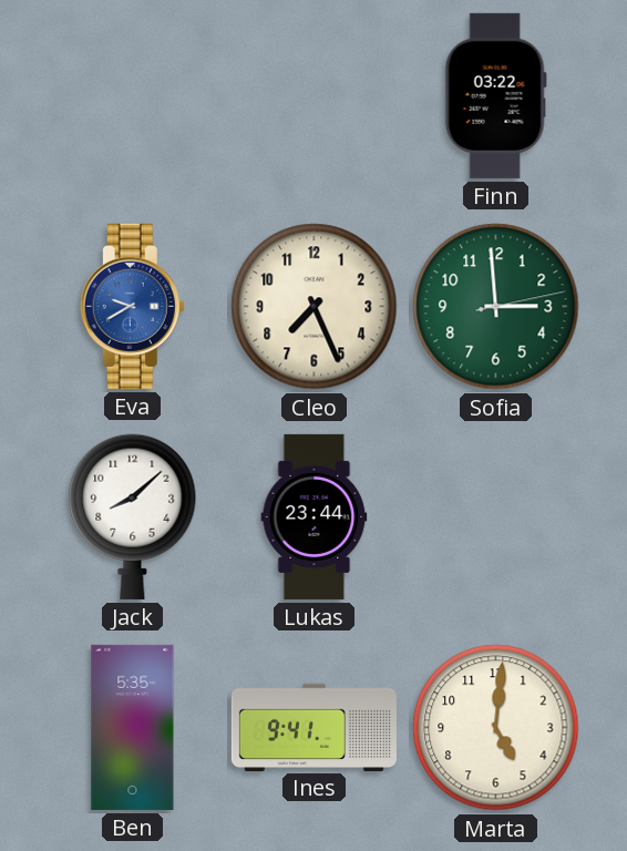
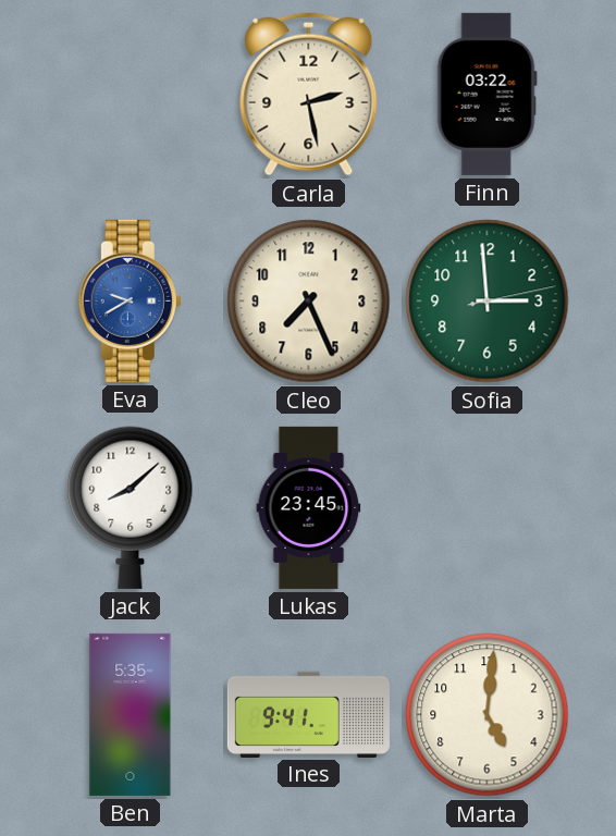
Carla: none -> 2:28
Lukas: 23:44 -> 23:45
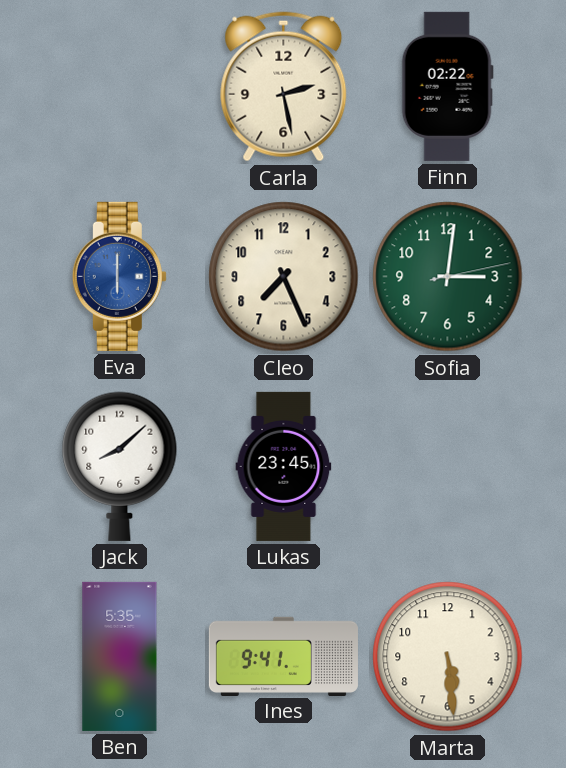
Finn: 03:22 -> 02:22
Eva: 9:40 -> 6:00
Sofia: 2:59 -> 3:01
Marta: 5:01 -> 5:29
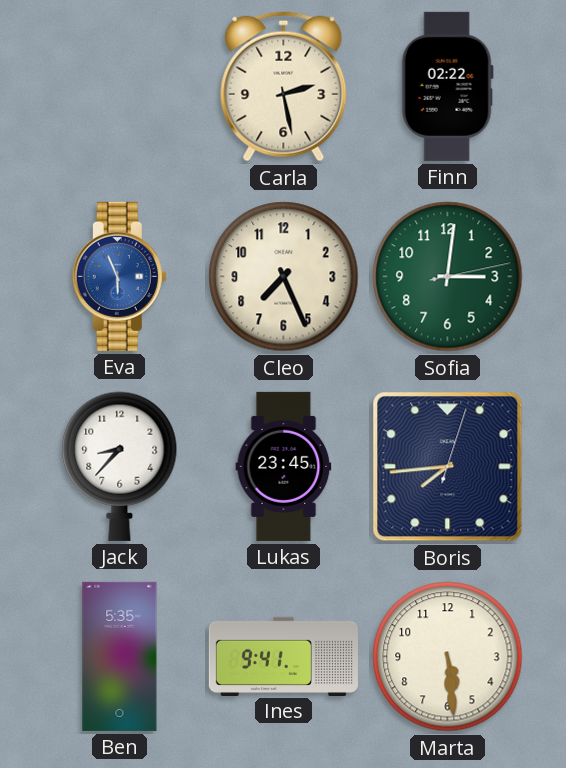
Eva: 6:00 -> 5:56
Jack: 8:08 -> 8:37
Boris: none -> 7:44
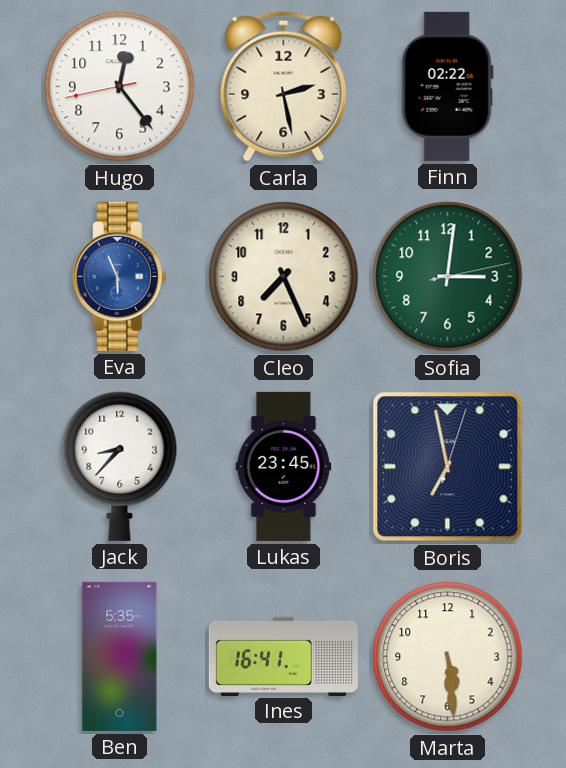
Hugo: none -> 12:23
Boris: 7:44 -> 6:58
Ines: 9:41 -> 16:41
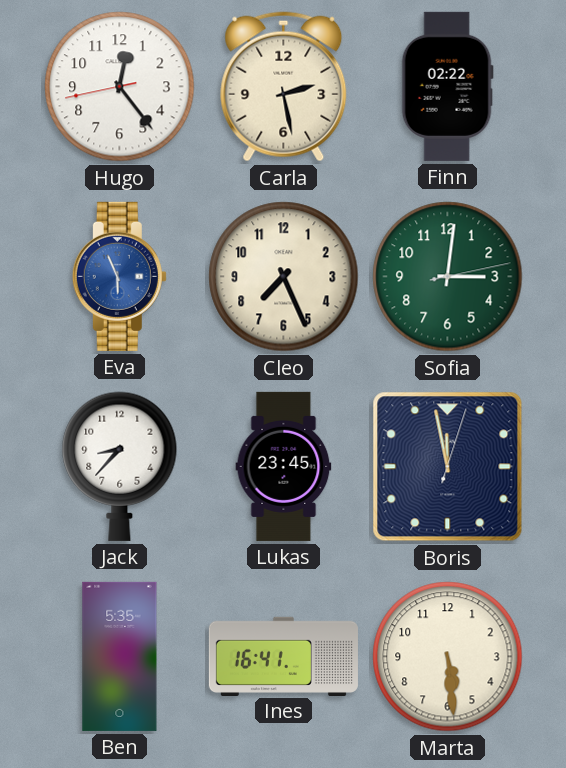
Boris: 6:58 -> 11:58
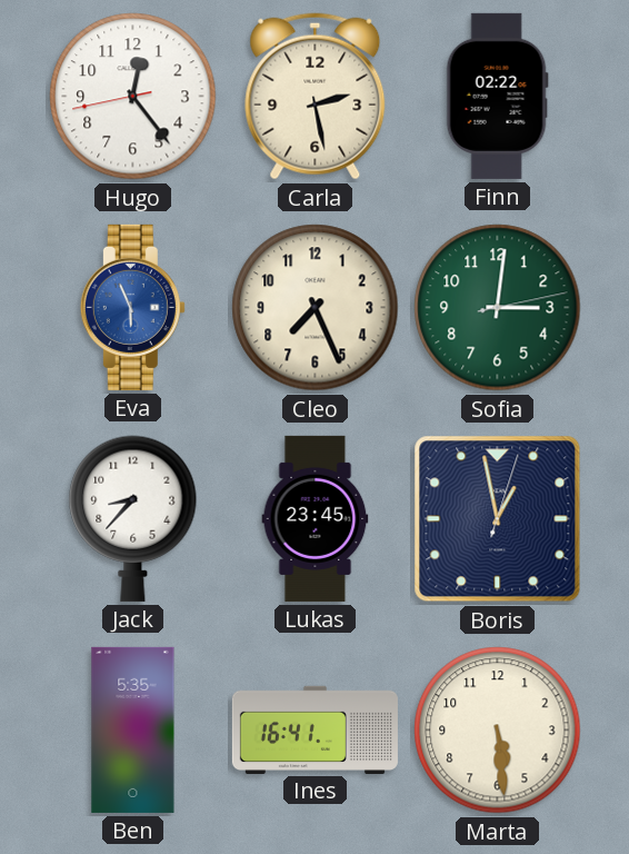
Boris: 11:58 -> 12:58
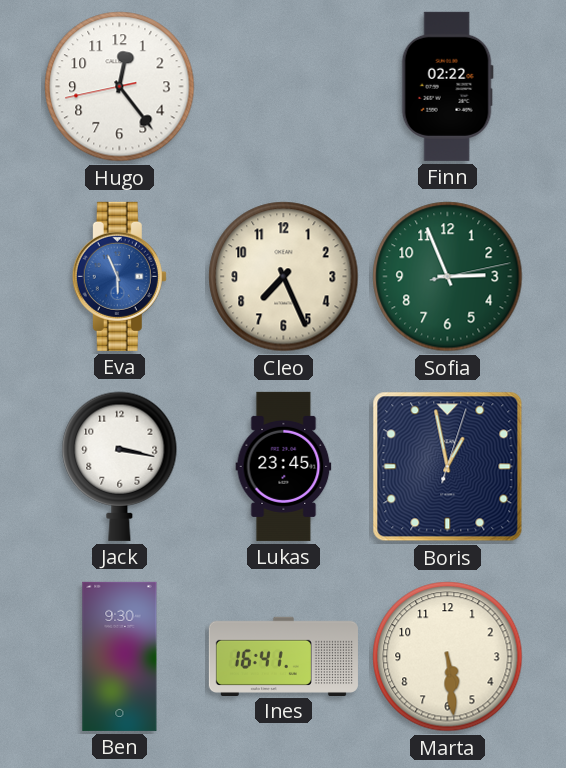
Carla: 2:28 -> none
Sofia: 3:01 -> 2:56
Jack: 8:37 -> 3:17
Ben: 5:35 -> 9:30
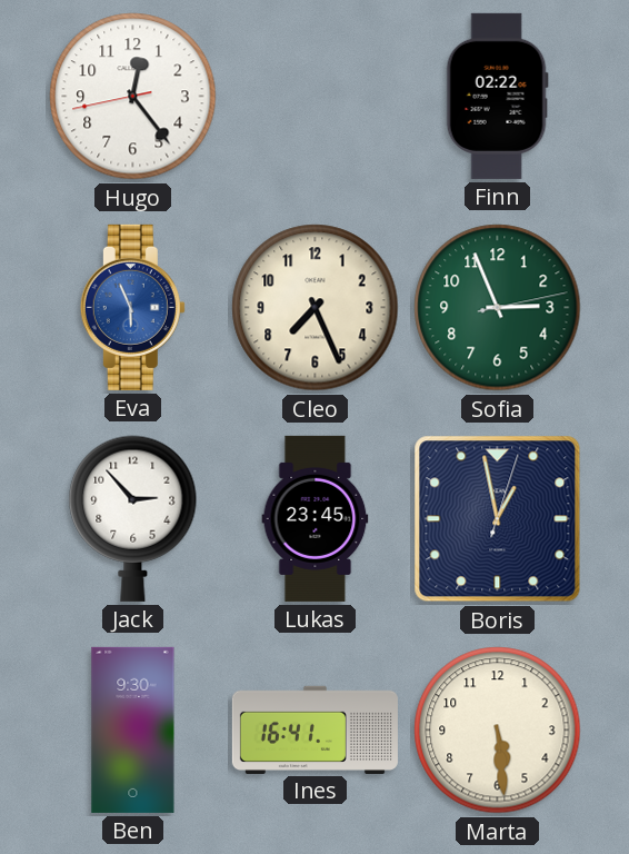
Jack: 3:17 -> 2:53
